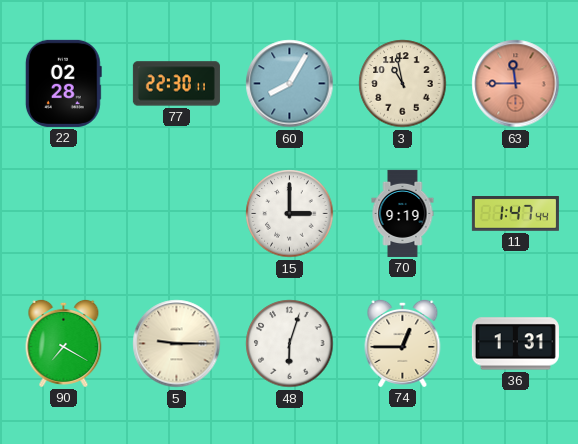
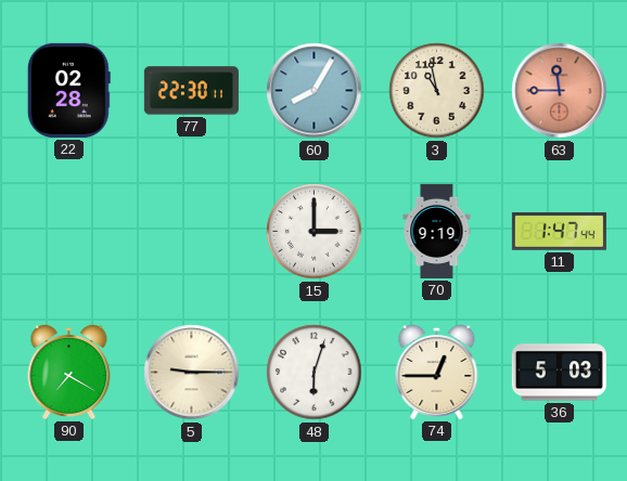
36: 1:31 -> 5:03
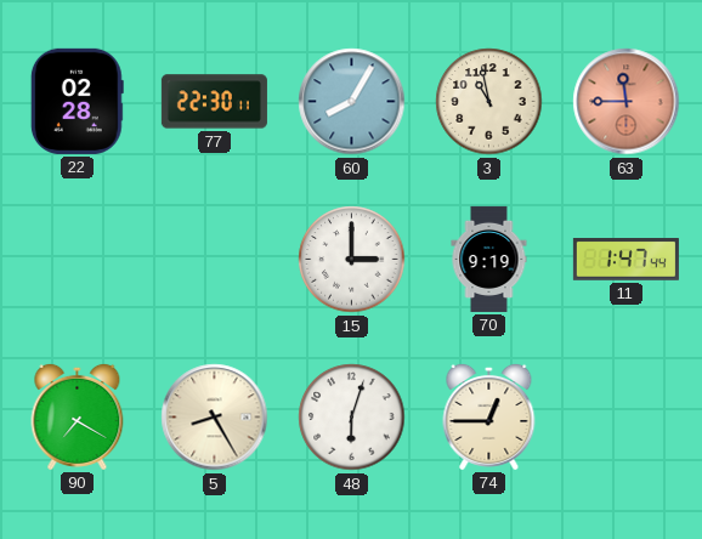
5: 9:15 -> 8:25
36: 5:03 -> none
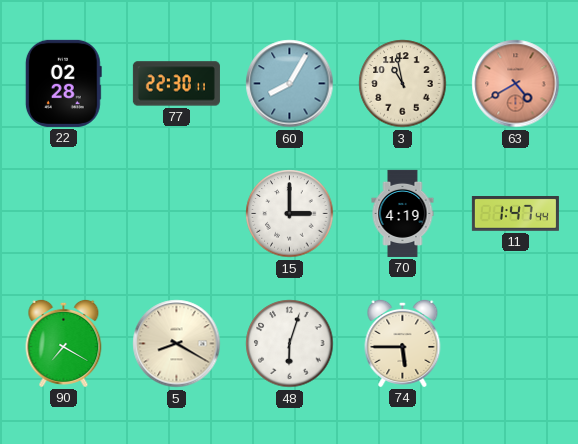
63: 11:45 -> 4:40
70: 9:19 -> 4:19
5: 8:25 -> 8:20
74: 12:45 -> 5:45
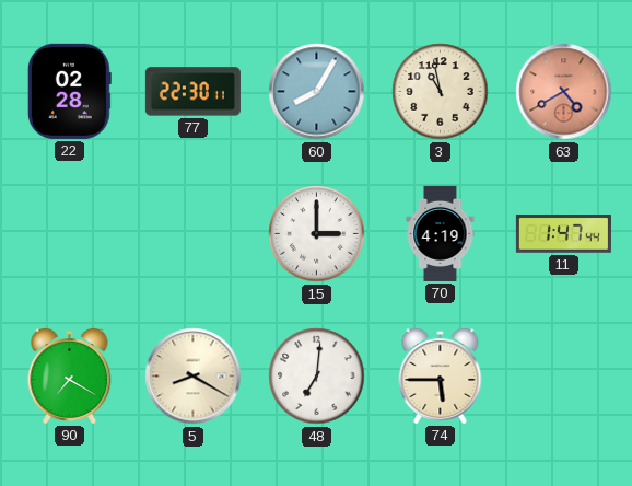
48: 6:03 -> 7:01
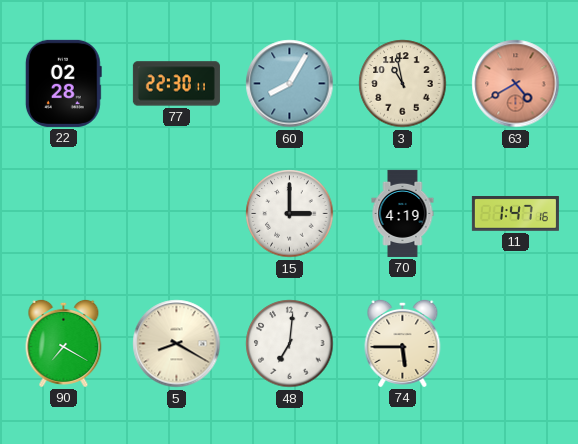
11: 1:47:44 -> 1:47:16
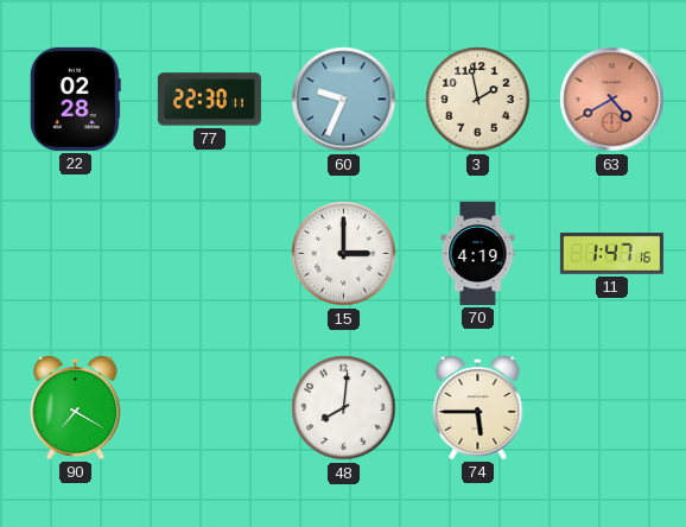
60: 8:05 -> 9:34
3: 10:58 -> 1:58
5: 8:20 -> none
48: 7:01 -> 8:01
